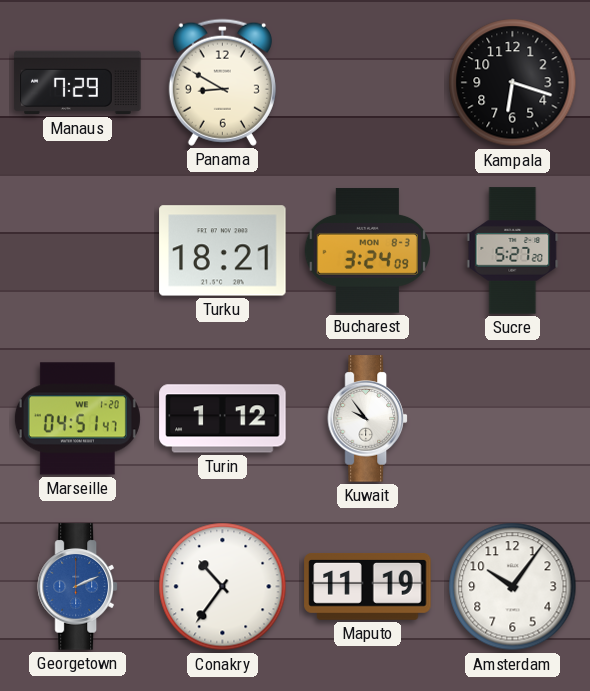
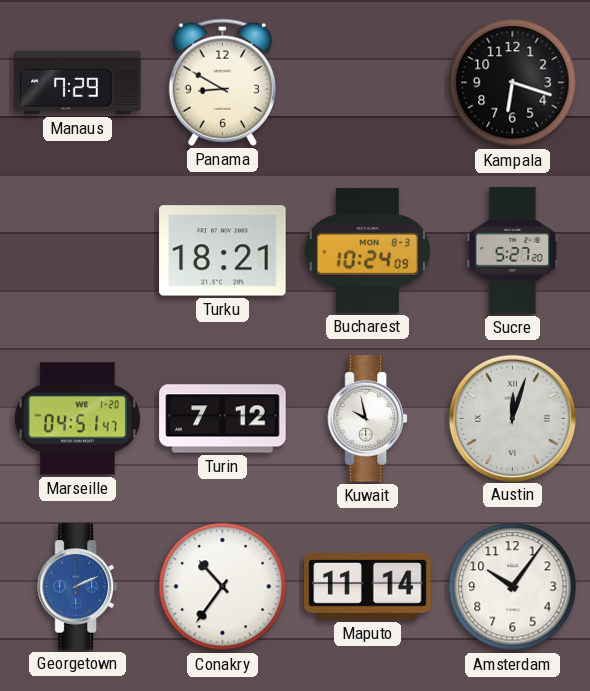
Bucharest: 3:24 -> 10:24
Turin: 1:12 -> 7:12
Kuwait: 9:54 -> 9:58
Austin: none -> 12:03
Maputo: 11:19 -> 11:14
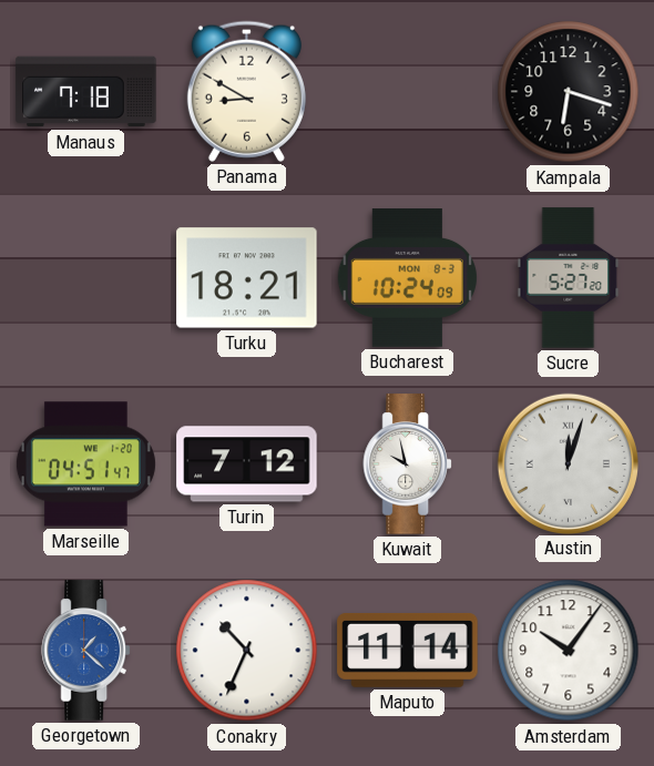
Manaus: 7:29 -> 7:18
Georgetown: 2:11 -> 1:22
Conakry: 10:36 -> 10:34
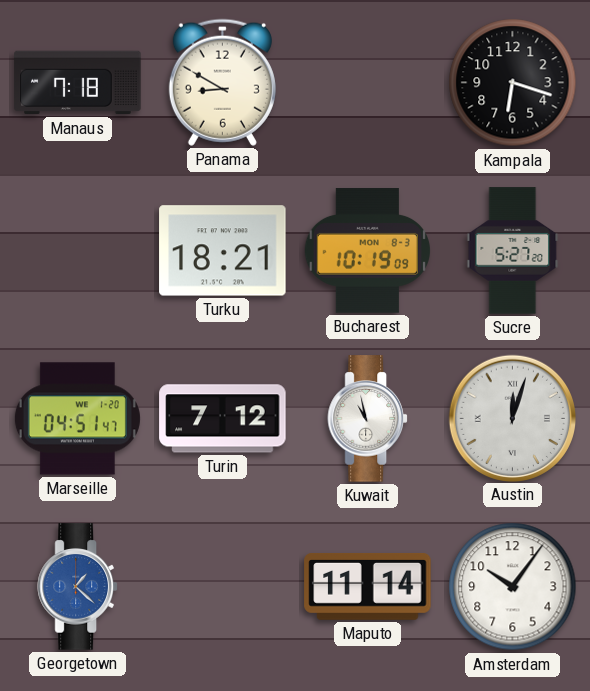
Bucharest: 10:24 -> 10:19
Kuwait: 9:58 -> 10:58
Conakry: 10:34 -> none
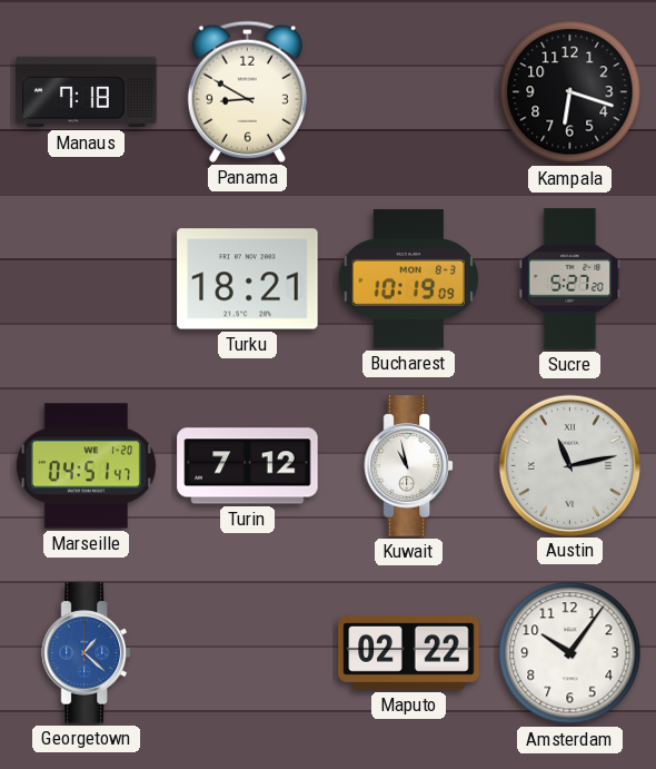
Austin: 12:03 -> 11:13
Maputo: 11:14 -> 02:22
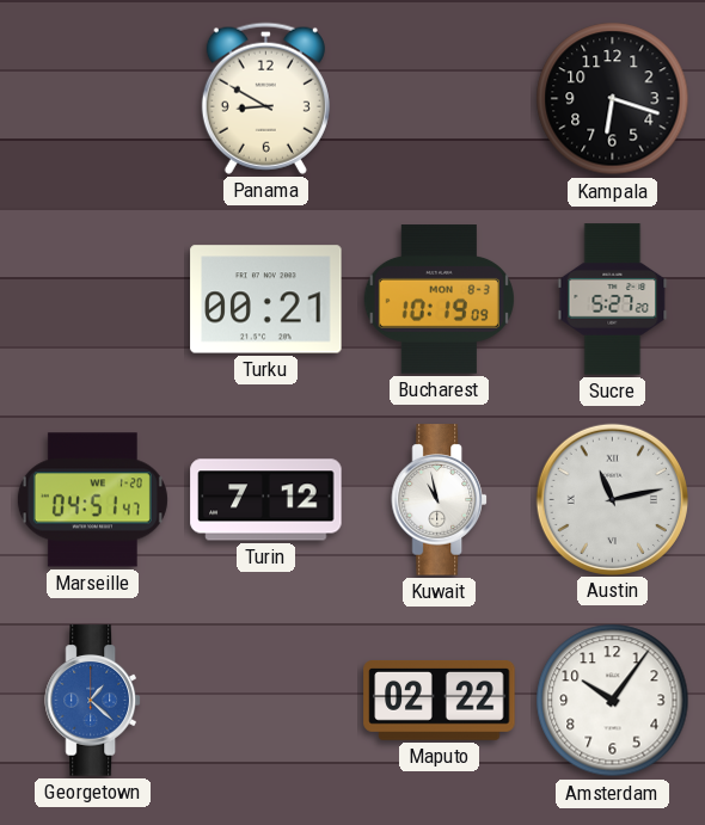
Manaus: 7:18 -> none
Turku: 18:21 -> 00:21
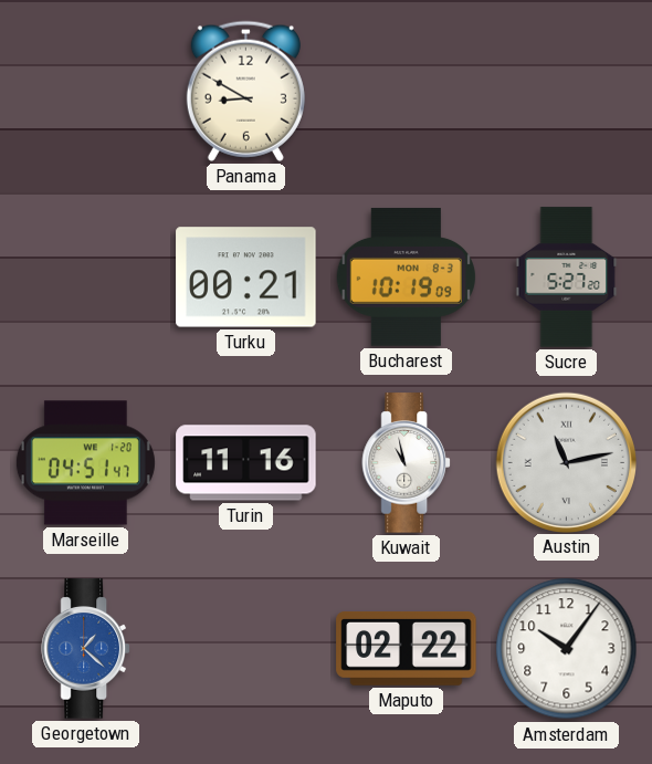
Kampala: 6:18 -> none
Turin: 7:12 -> 11:16
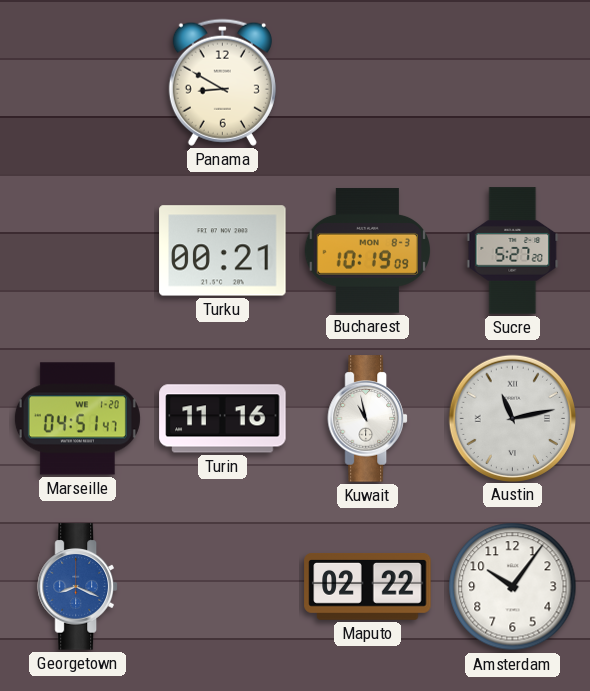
Georgetown: 1:22 -> 8:19
